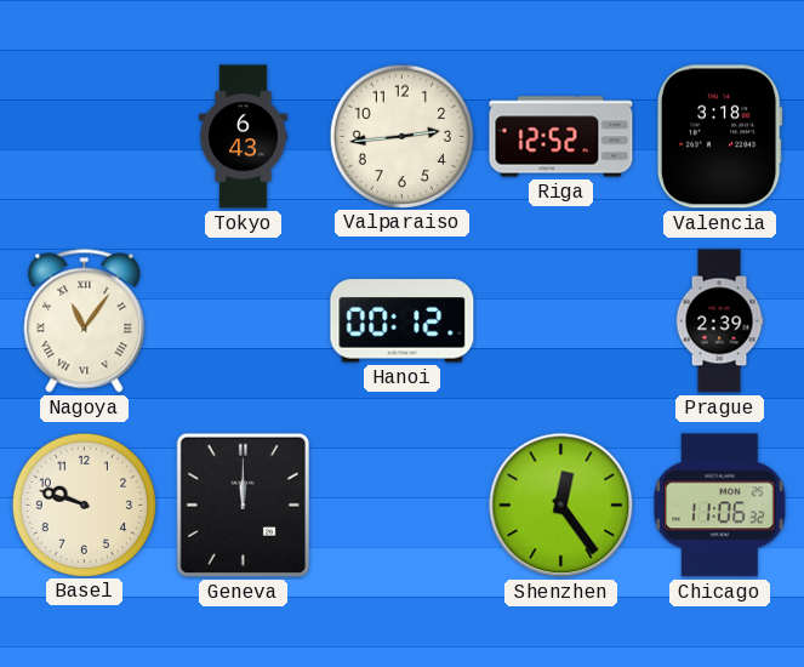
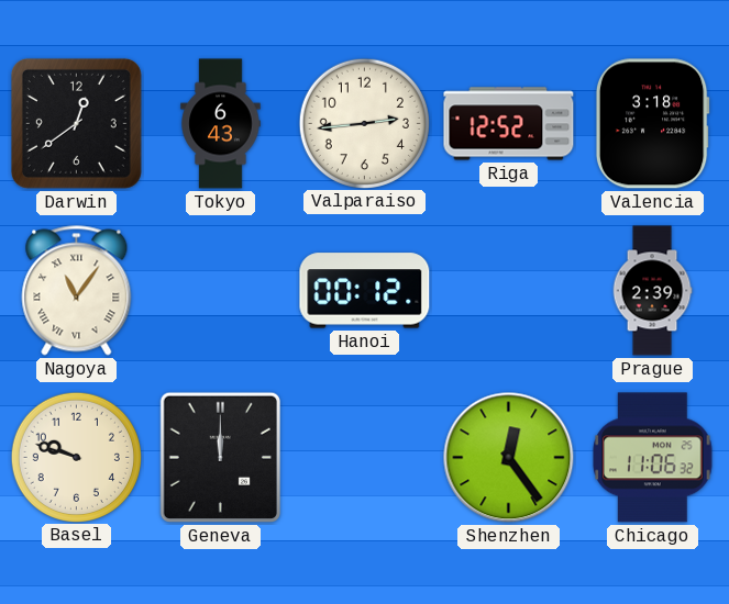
Darwin: none -> 12:39
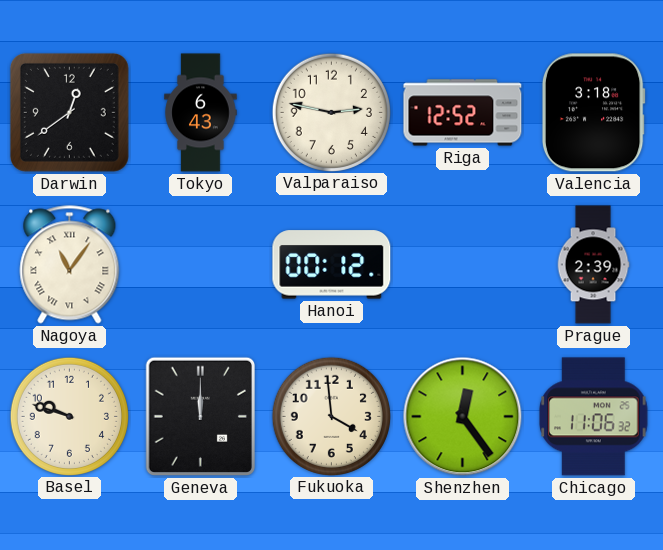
Valparaiso: 2:44 -> 2:47
Fukuoka: none -> 3:59
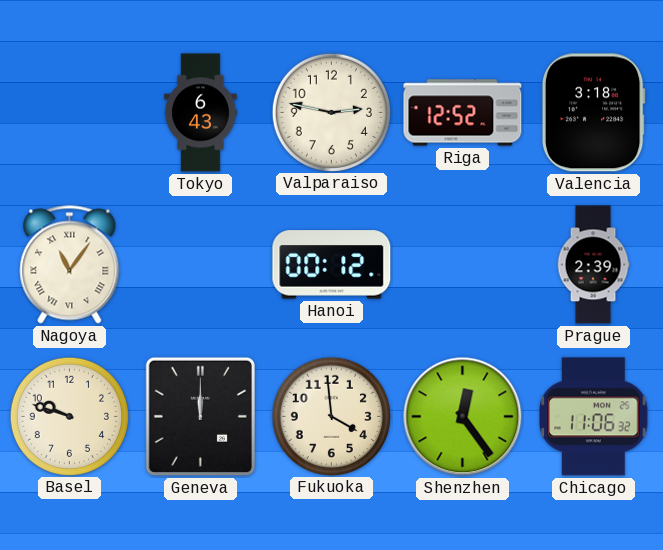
Darwin: 12:39 -> none
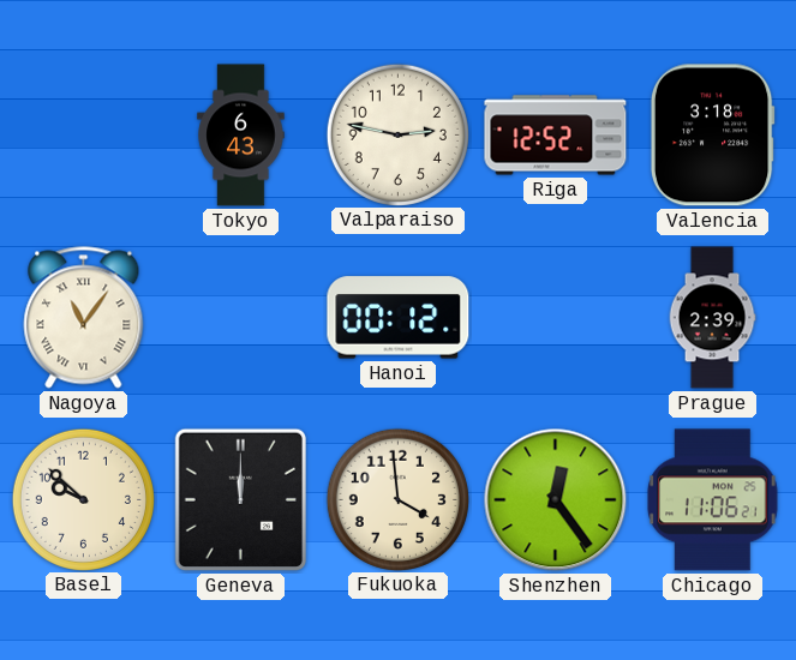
Basel: 9:48 -> 9:52
Chicago: 11:06:32 -> 11:06:21
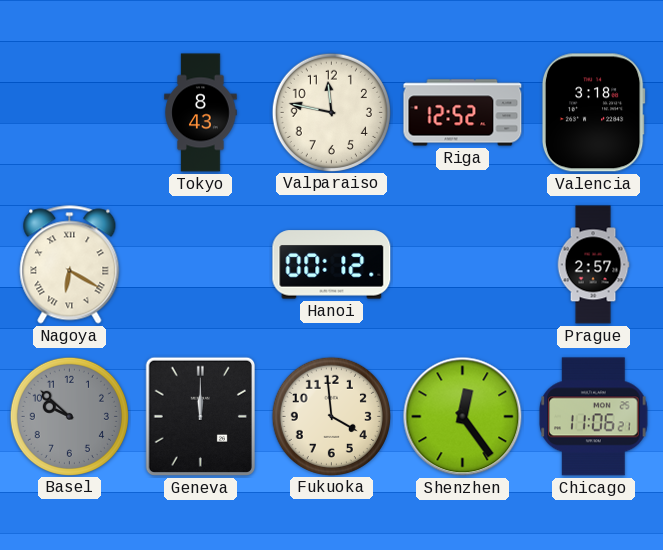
Tokyo: 6:43 -> 8:43
Valparaiso: 2:47 -> 11:47
Nagoya: 11:06 -> 6:20
Prague: 2:39 -> 2:57
Basel dial: cream -> grey
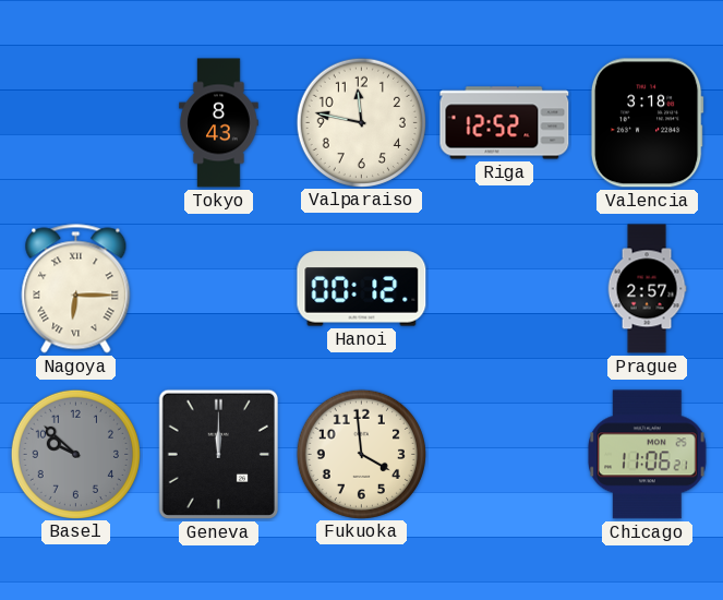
Nagoya: 6:20 -> 6:15
Shenzhen: 12:24 -> none
